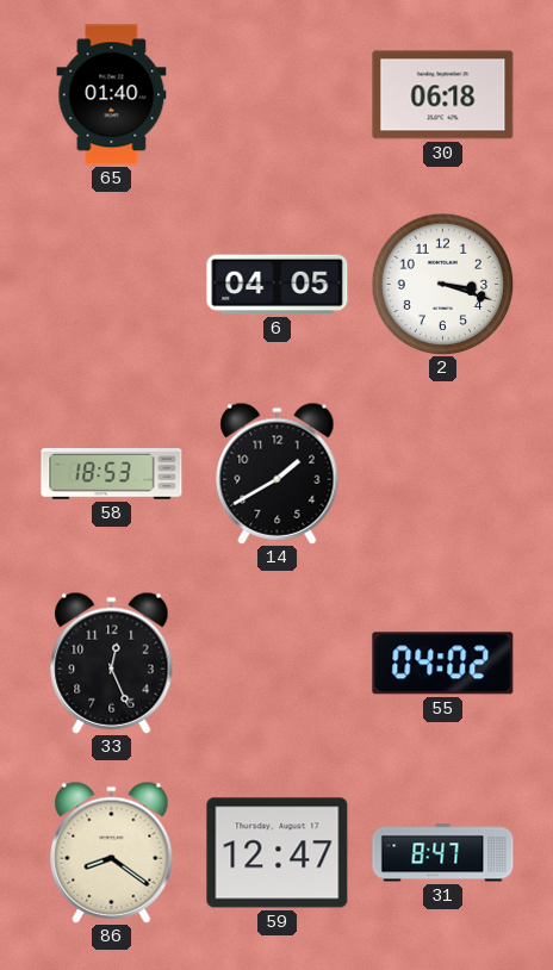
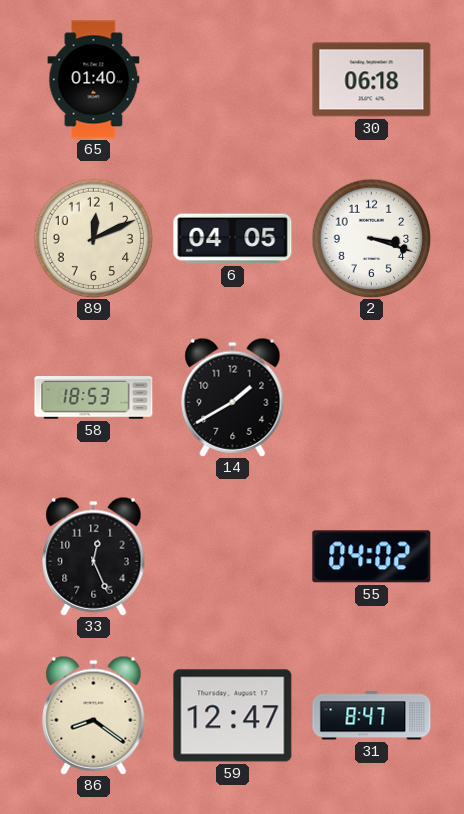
89: none -> 12:11
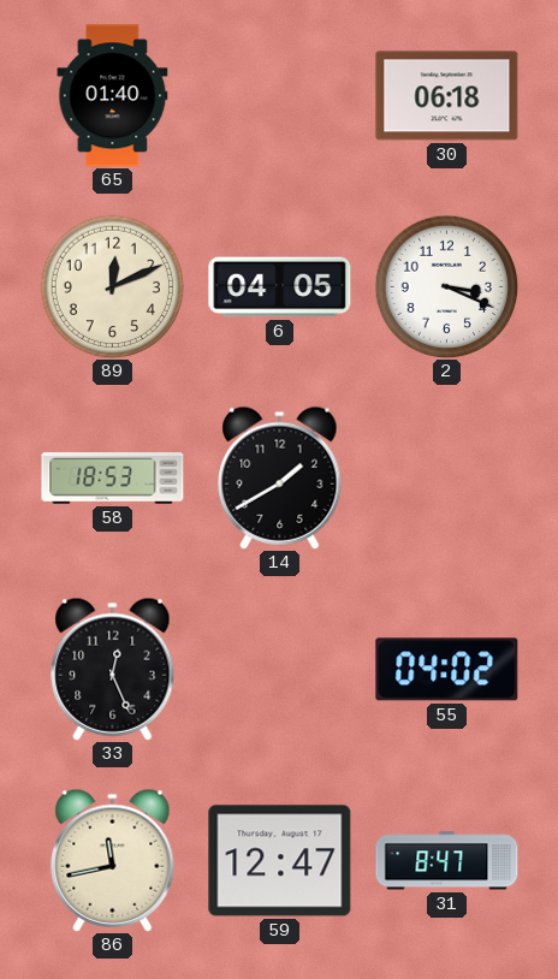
2: 3:18 -> 3:19
86: 8:21 -> 11:43
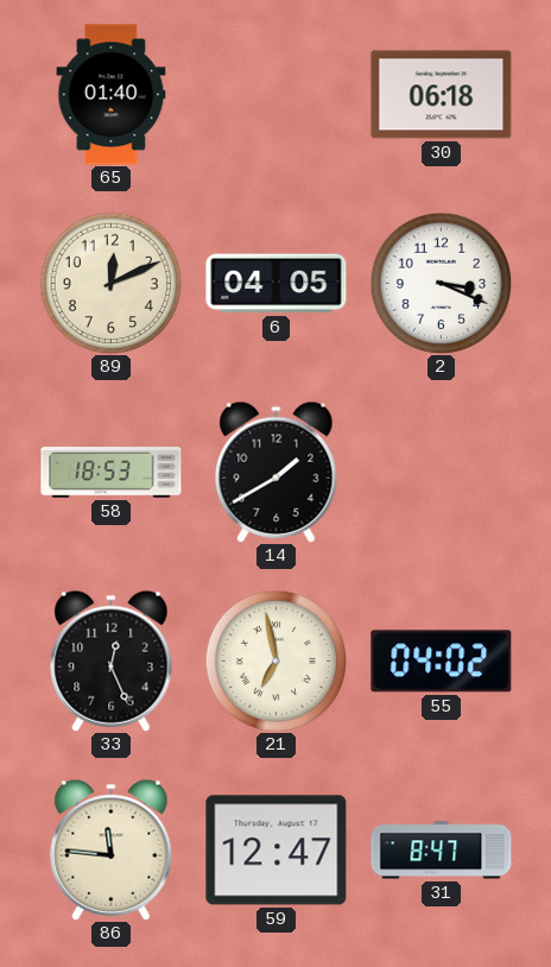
21: none -> 6:58
86: 11:43 -> 11:46
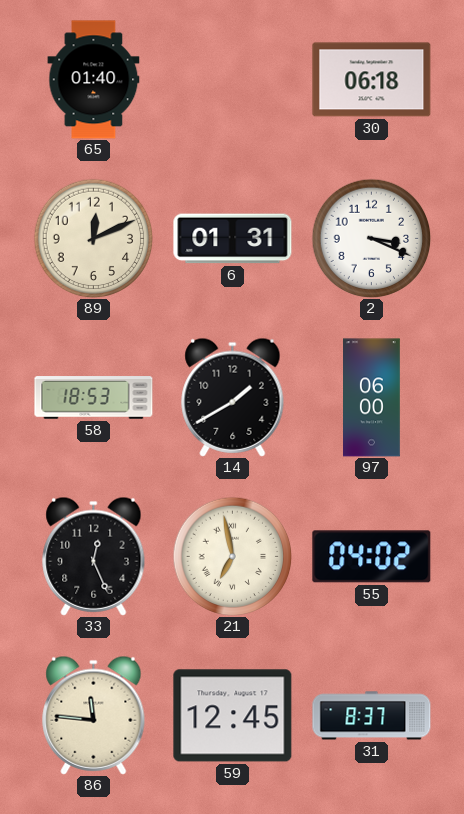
6: 04:05 -> 01:31
97: none -> 06:00
59: 12:47 -> 12:45
31: 8:47 -> 8:37
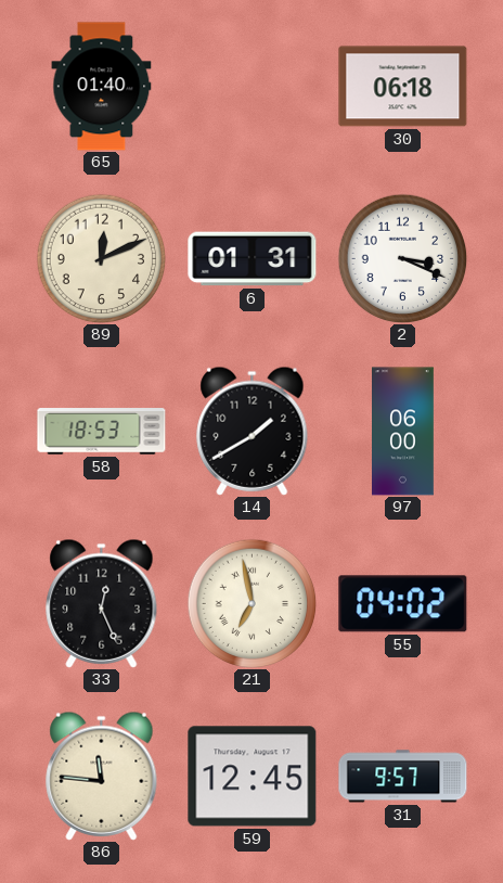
31: 8:37 -> 9:57
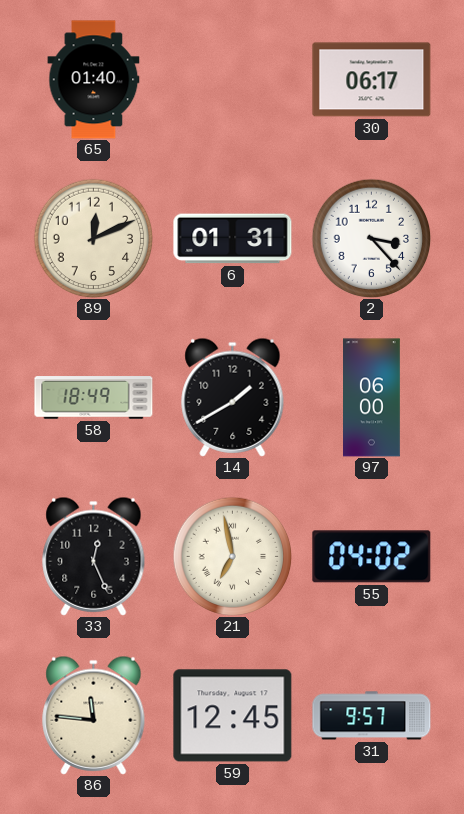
30: 06:18 -> 06:17
2: 3:19 -> 3:23
58: 18:53 -> 18:49
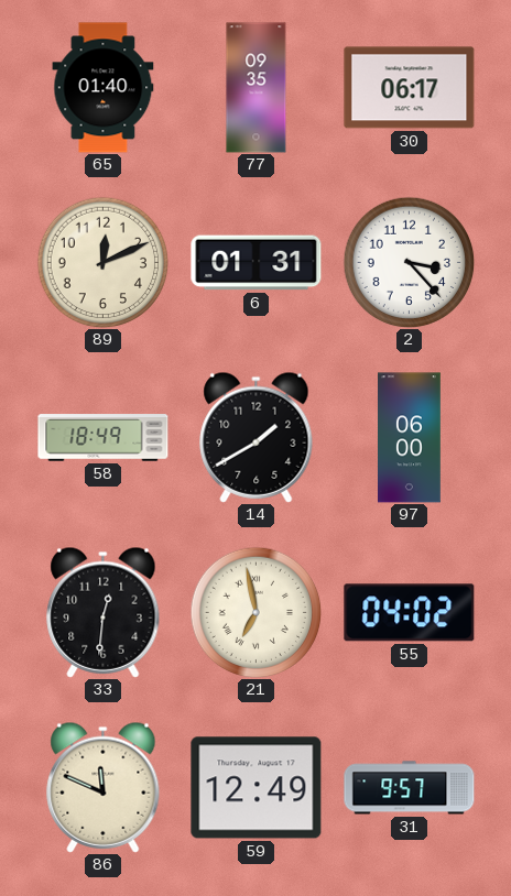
77: none -> 09:35
33: 12:26 -> 12:31
86: 11:46 -> 11:49
59: 12:45 -> 12:49
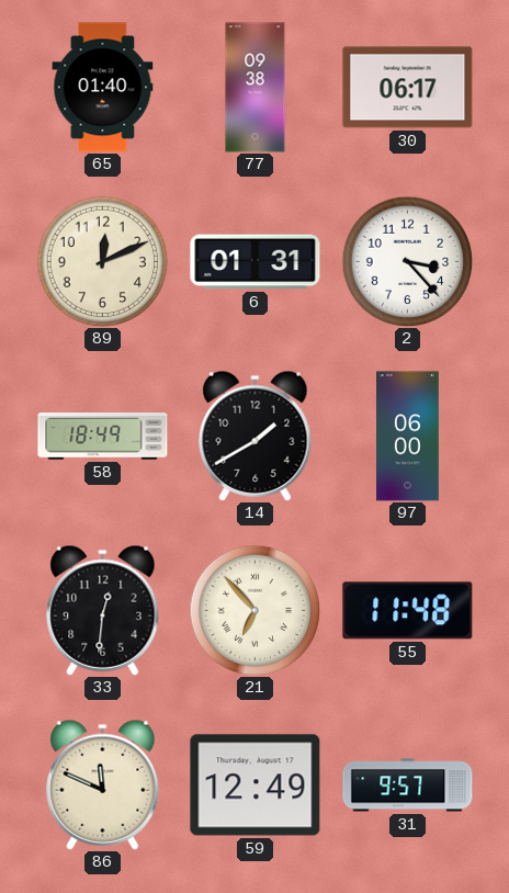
77: 09:35 -> 09:38
21: 6:58 -> 6:53
55: 04:02 -> 11:48
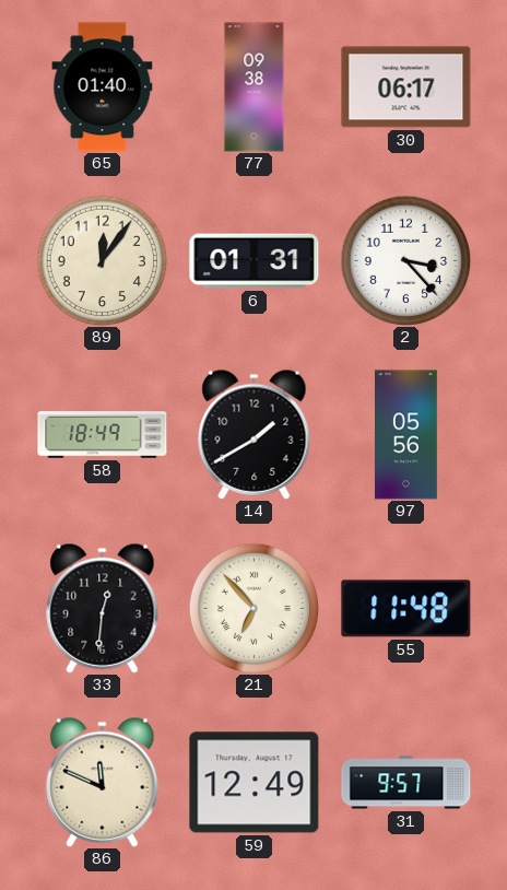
89: 12:11 -> 12:06
97: 06:00 -> 05:56
